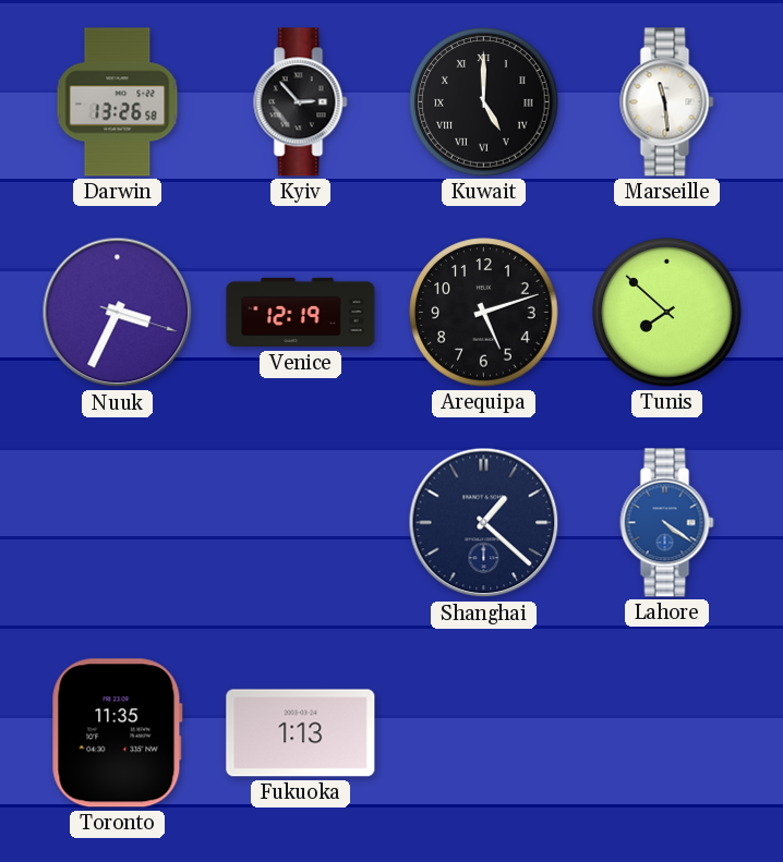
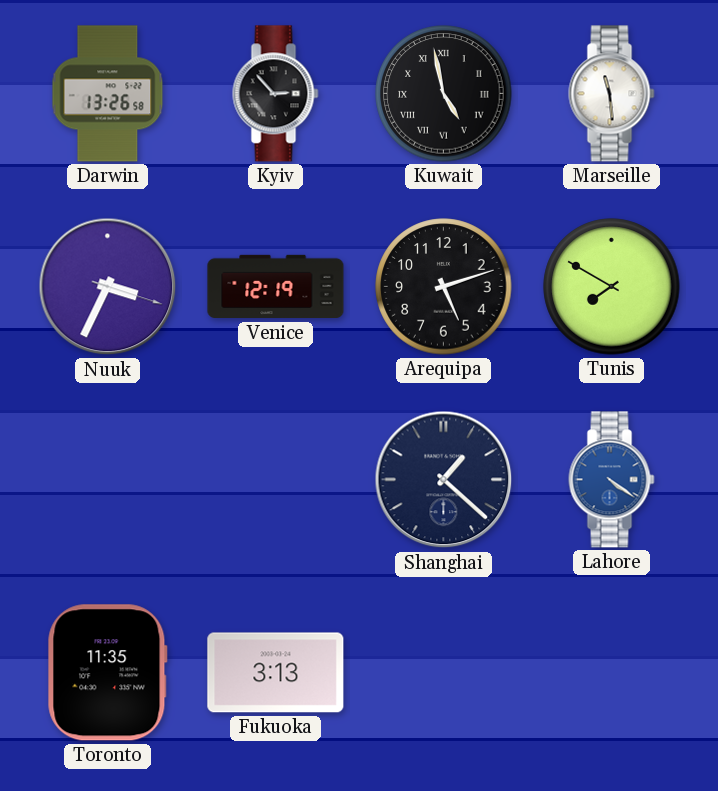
Kuwait: 5:00 -> 4:58
Tunis: 7:52 -> 7:50
Fukuoka: 1:13 -> 3:13
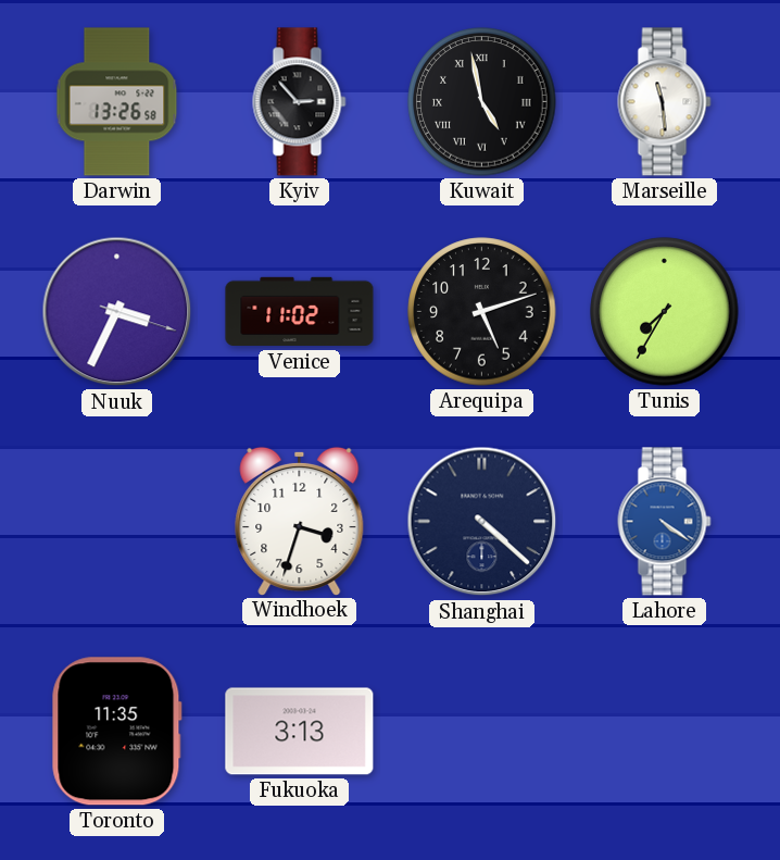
Venice: 12:19 -> 11:02
Tunis: 7:50 -> 7:35
Windhoek: none -> 3:33
Shanghai: 1:22 -> 4:22
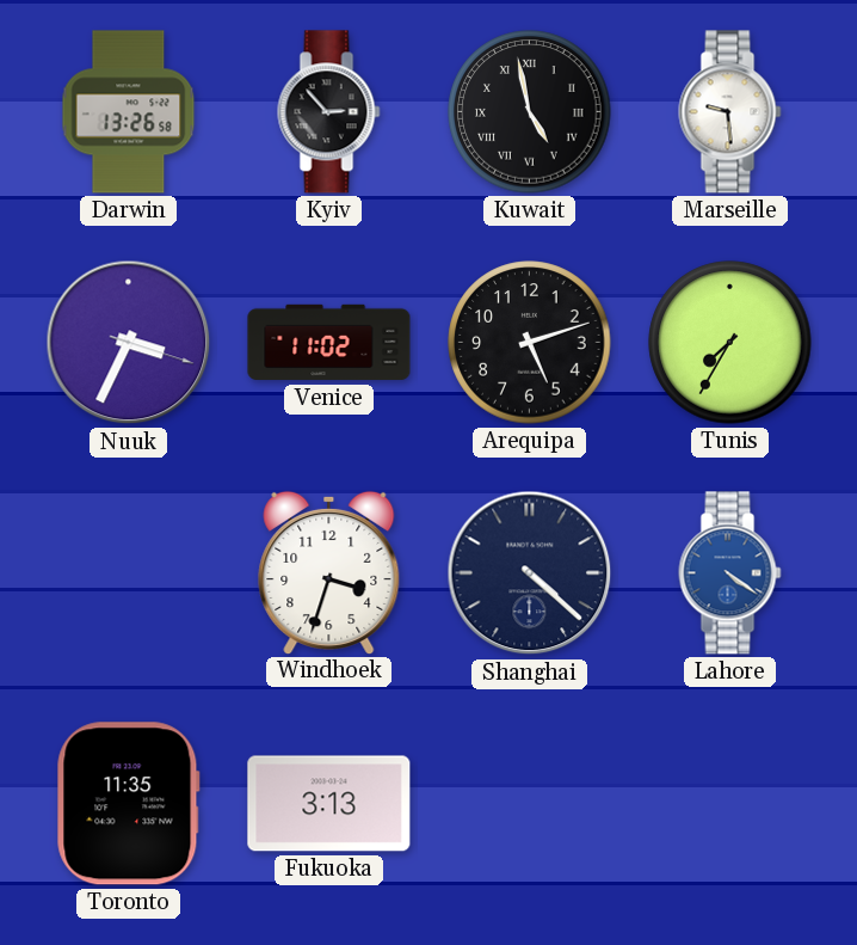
Marseille: 11:29 -> 9:29
